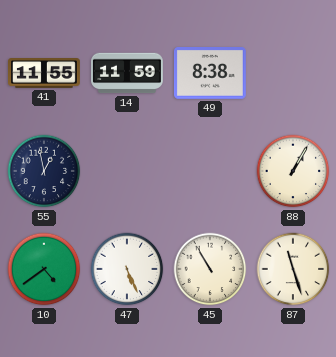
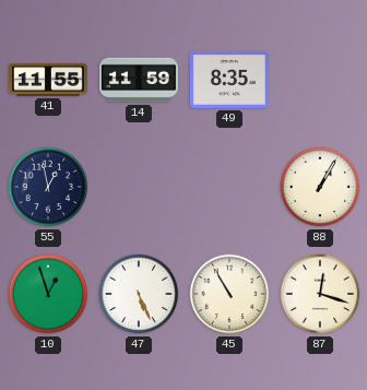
49: 8:38 -> 8:35
10: 4:39 -> 12:57
87: 11:27 -> 12:18
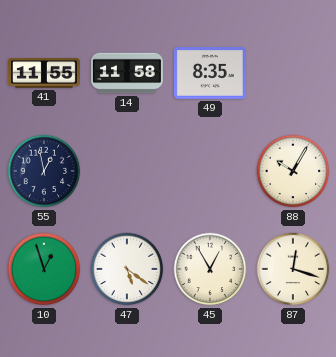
14: 11:59 -> 11:58
88: 1:05 -> 10:05
47: 5:26 -> 5:21
45: 10:55 -> 12:55
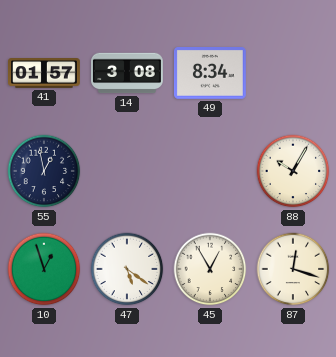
41: 11:55 -> 01:57
14: 11:58 -> 3:08
49: 8:35 -> 8:34
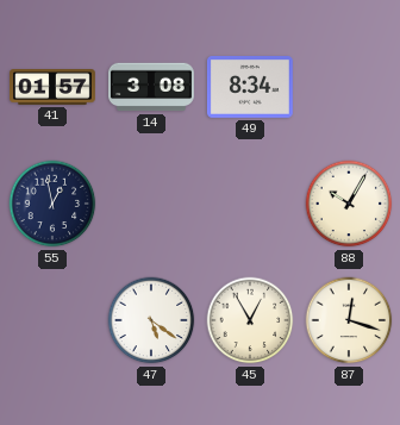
10: 12:57 -> none
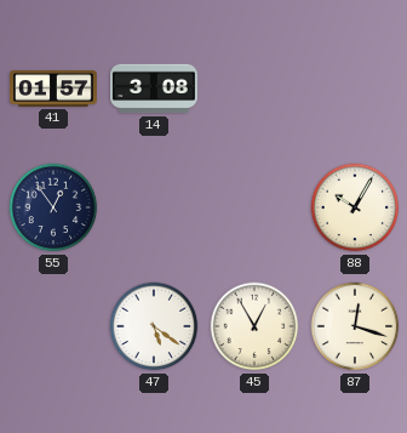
49: 8:34 -> none
55: 12:58 -> 12:54
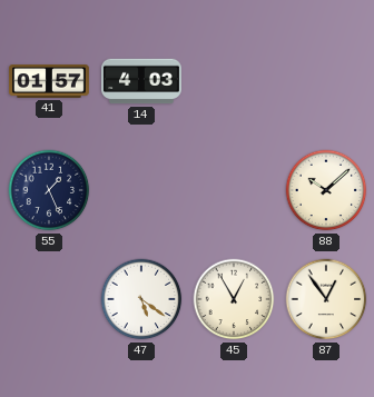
14: 3:08 -> 4:03
55: 12:54 -> 1:26
88: 10:05 -> 10:08
87: 12:18 -> 12:54
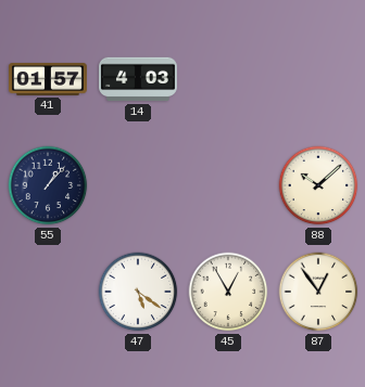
55: 1:26 -> 1:07
